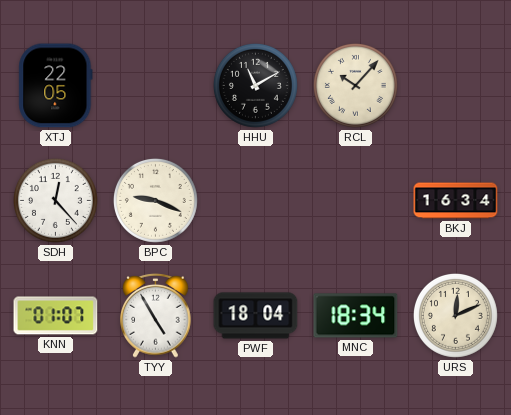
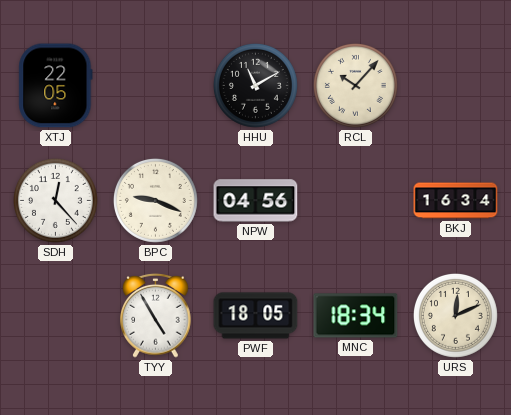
NPW: none -> 04:56
KNN: 01:07 -> none
PWF: 18:04 -> 18:05
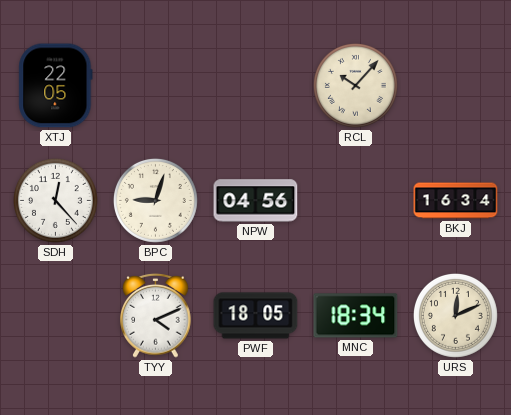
HHU: 11:10 -> none
BPC: 9:19 -> 9:03
TYY: 4:55 -> 4:11
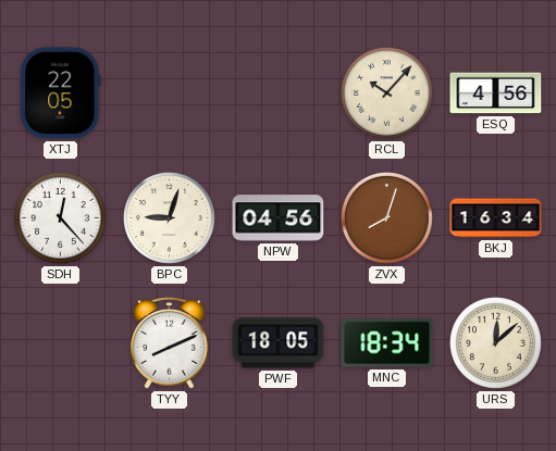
ESQ: none -> 4:56
ZVX: none -> 8:03
TYY: 4:11 -> 8:11
URS: 12:11 -> 12:08
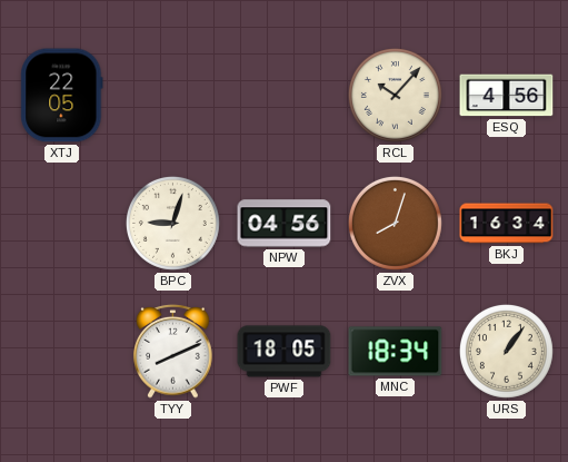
SDH: 12:23 -> none
URS: 12:08 -> 1:06
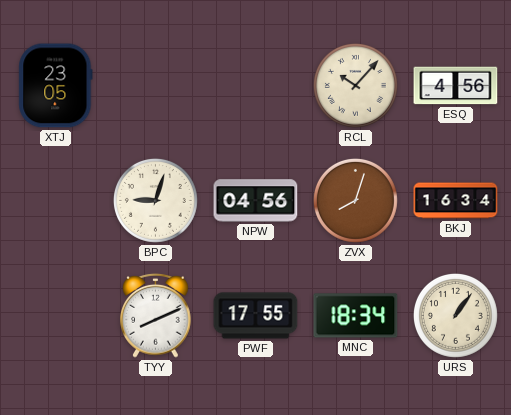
XTJ: 22:05 -> 23:05
PWF: 18:05 -> 17:55
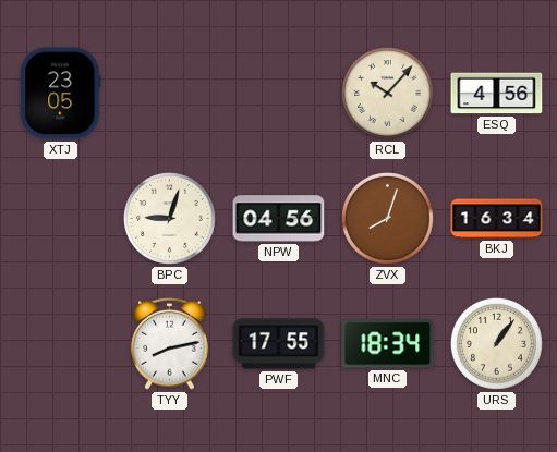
TYY: 8:11 -> 8:13
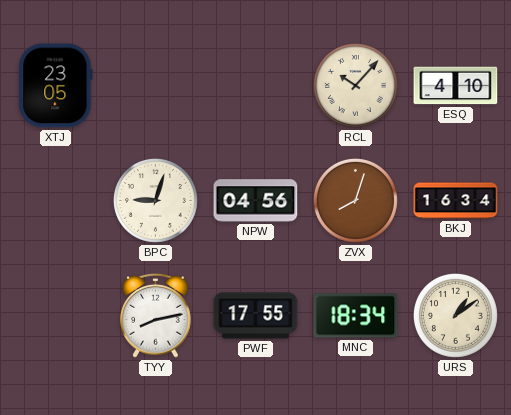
ESQ: 4:56 -> 4:10
URS: 1:06 -> 1:09
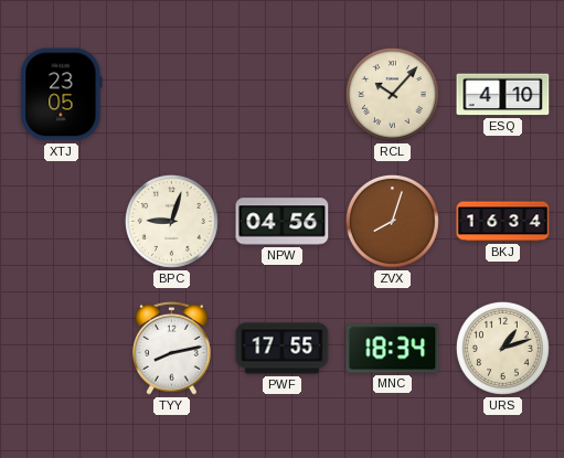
URS: 1:09 -> 1:12
